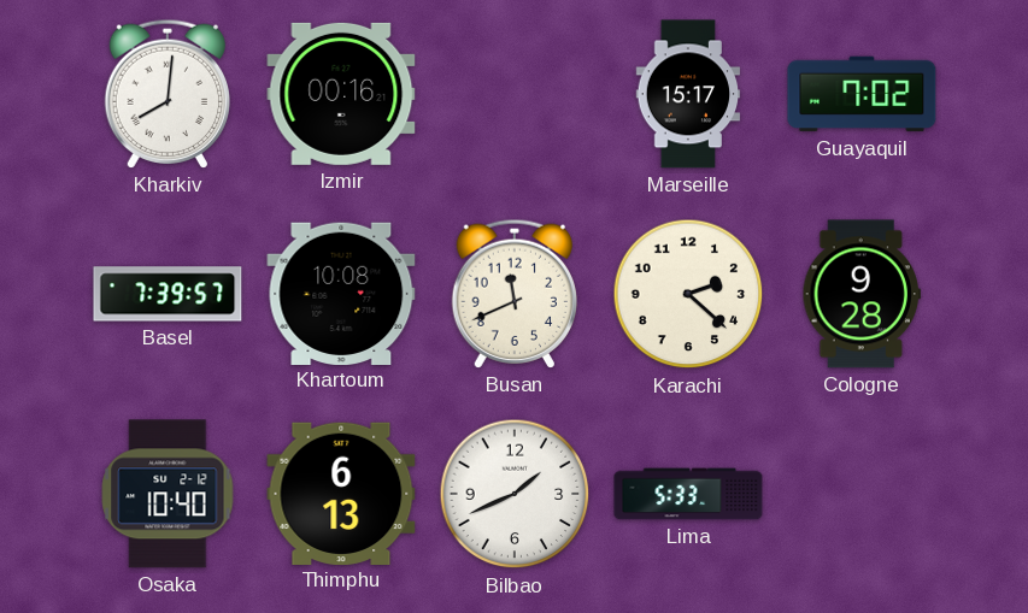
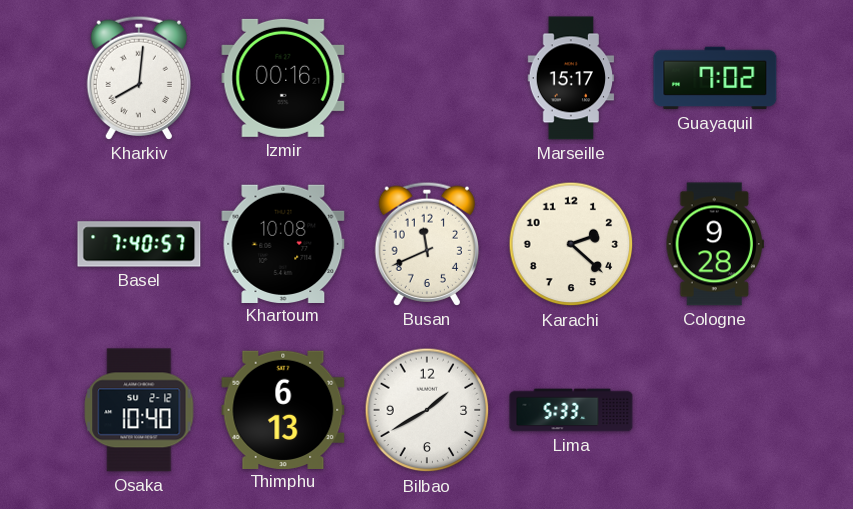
Basel: 7:39 -> 7:40
Bilbao: 1:41 -> 1:40
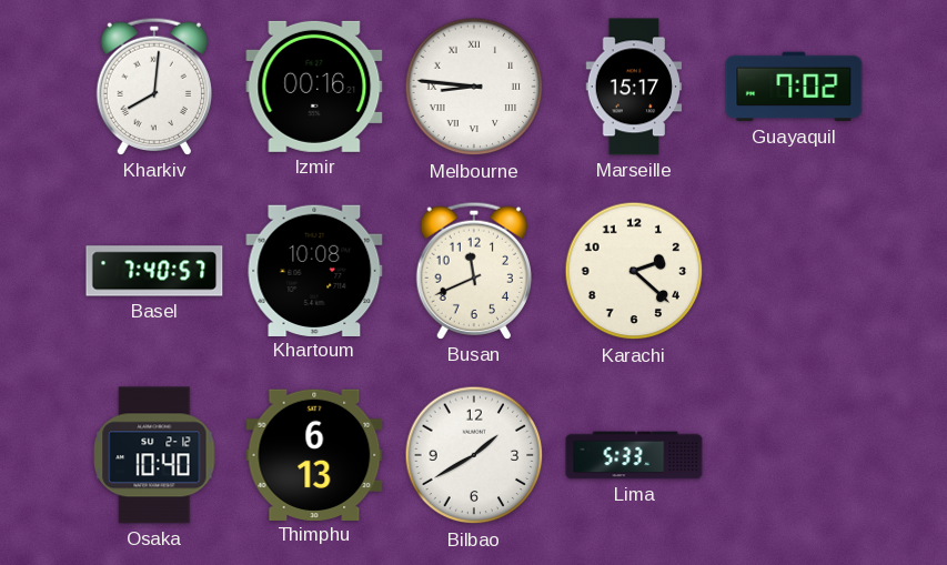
Melbourne: none -> 8:46
Cologne: 9:28 -> none
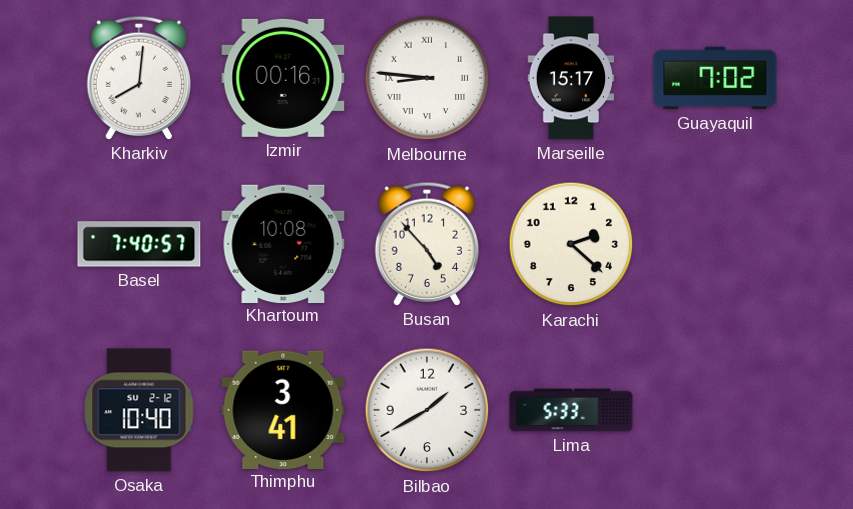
Busan: 11:41 -> 4:53
Thimphu: 6:13 -> 3:41
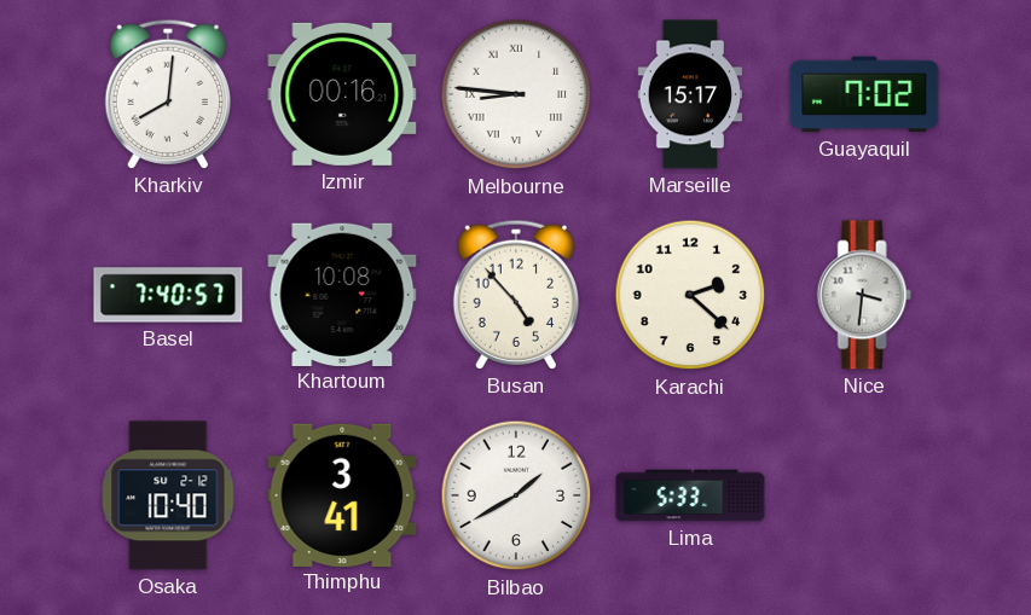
Nice: none -> 3:31
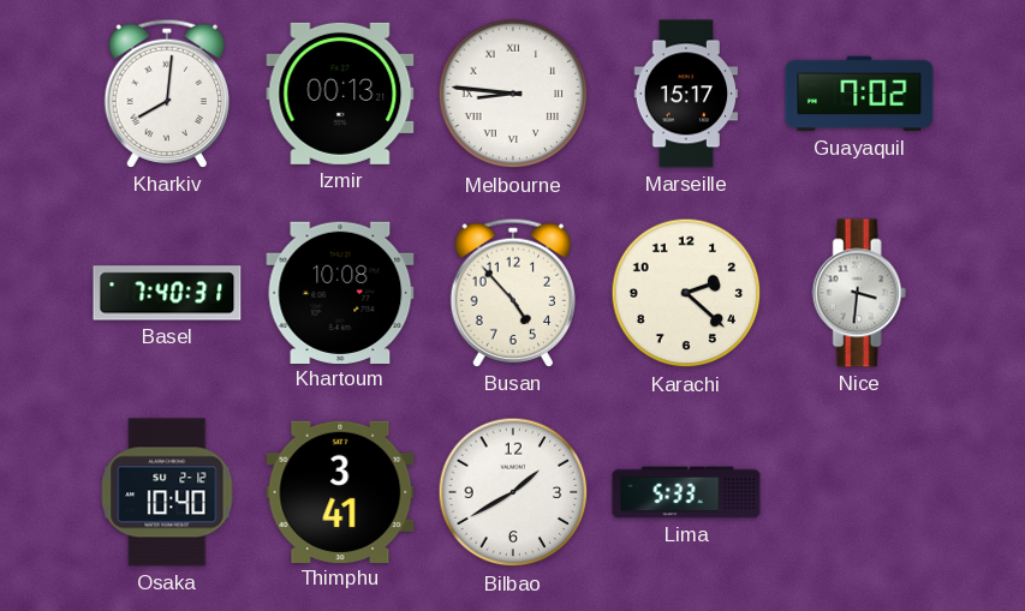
Izmir: 00:16 -> 00:13
Basel: 7:40:57 -> 7:40:31
